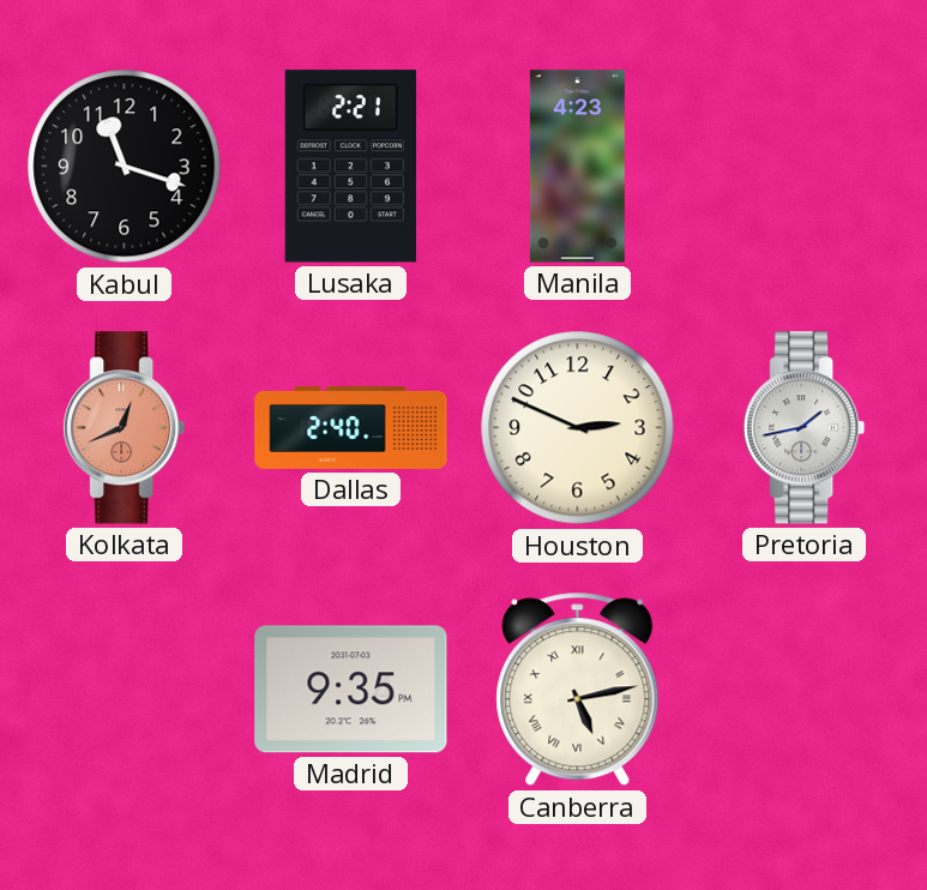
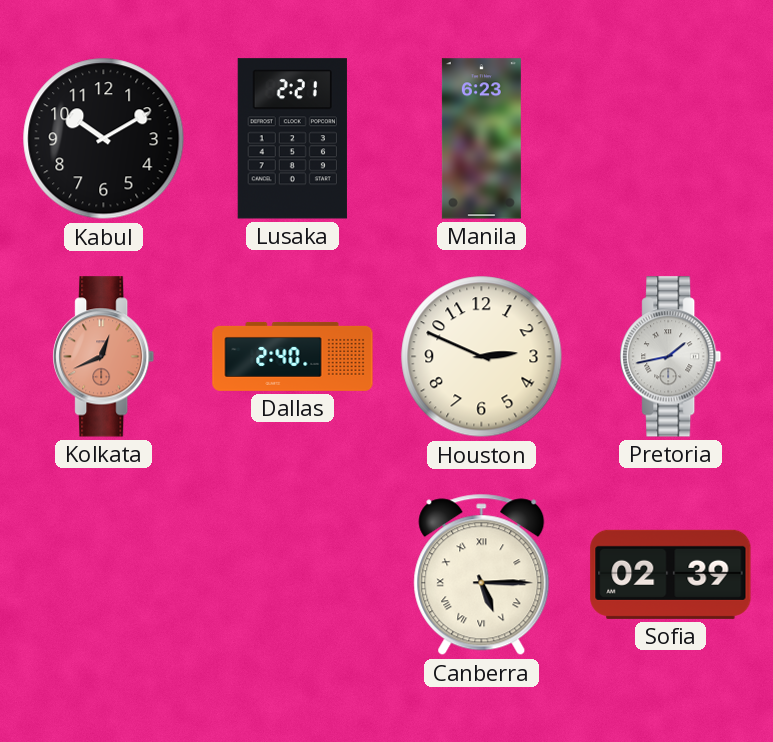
Kabul: 11:18 -> 10:10
Manila: 4:23 -> 6:23
Madrid: 9:35 -> none
Canberra: 5:13 -> 5:15
Sofia: none -> 02:39
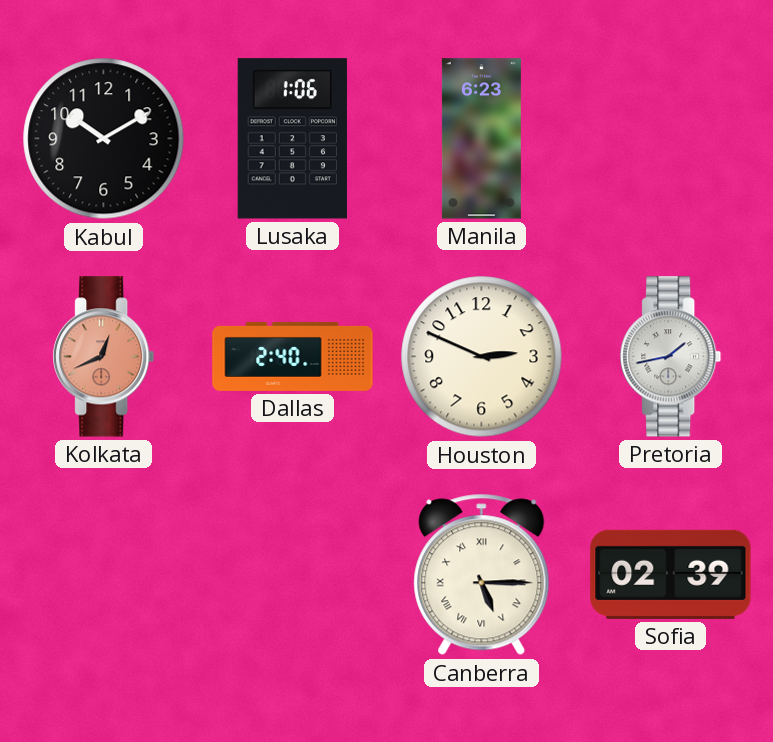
Lusaka: 2:21 -> 1:06
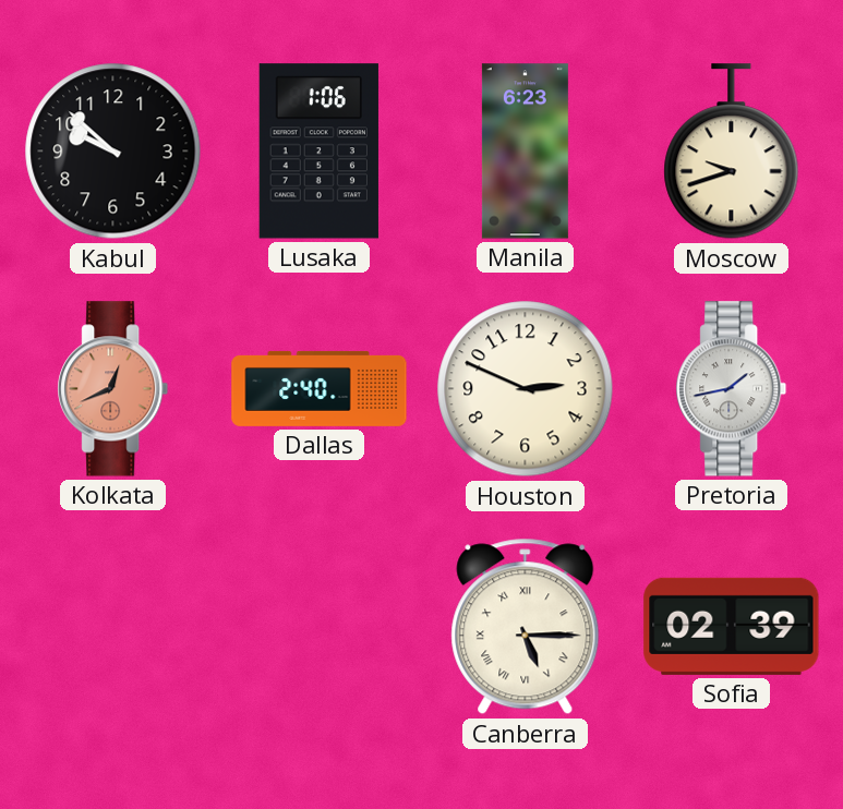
Kabul: 10:10 -> 9:52
Moscow: none -> 9:42
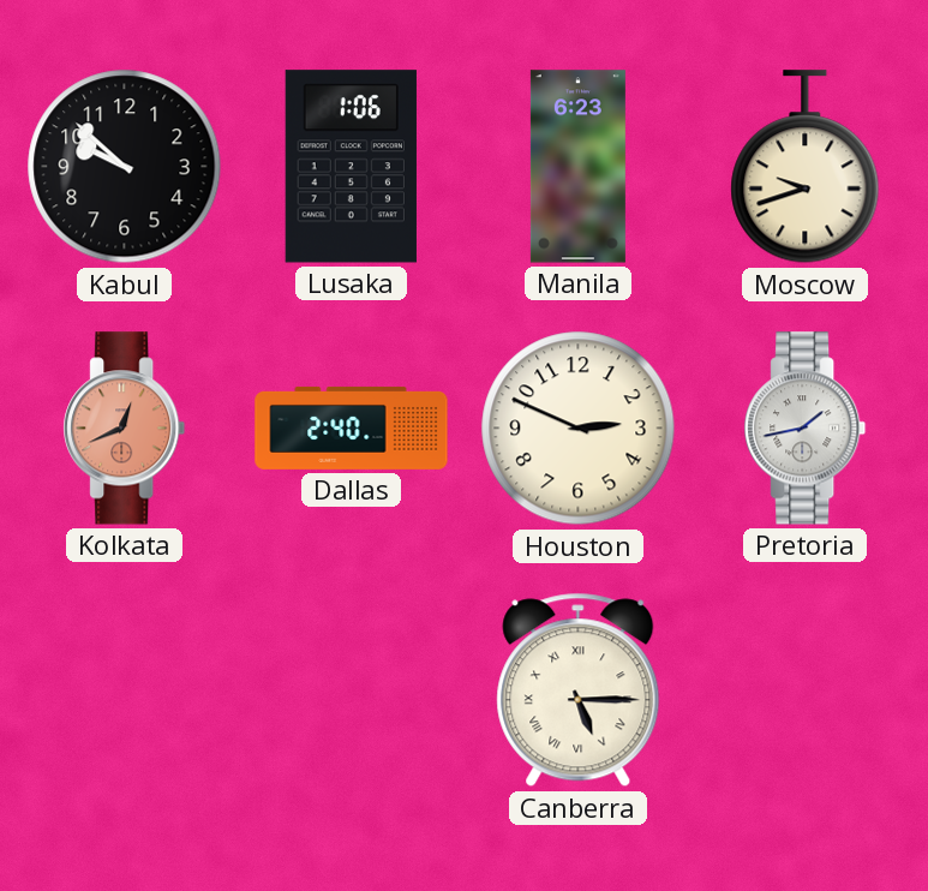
Sofia: 02:39 -> none
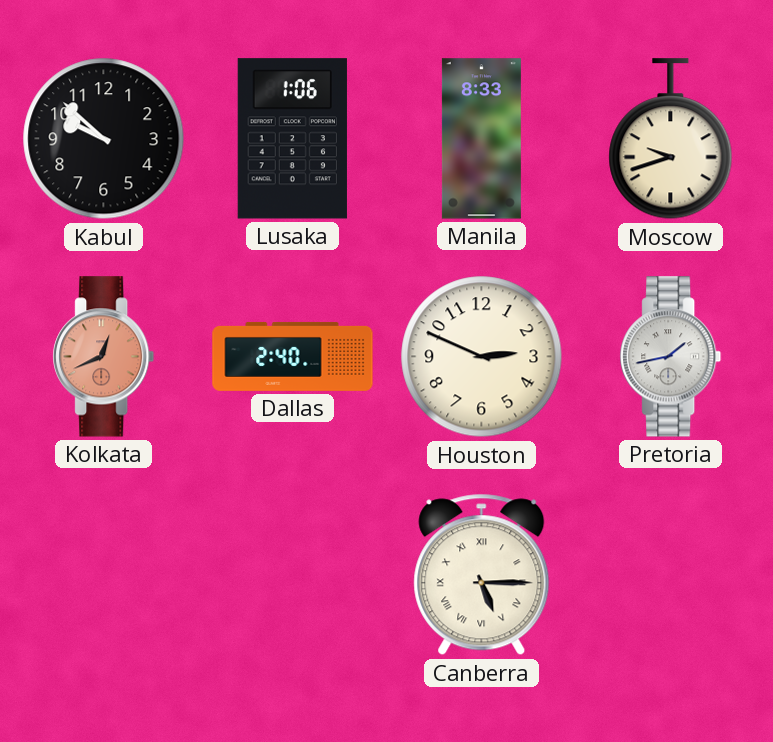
Manila: 6:23 -> 8:33
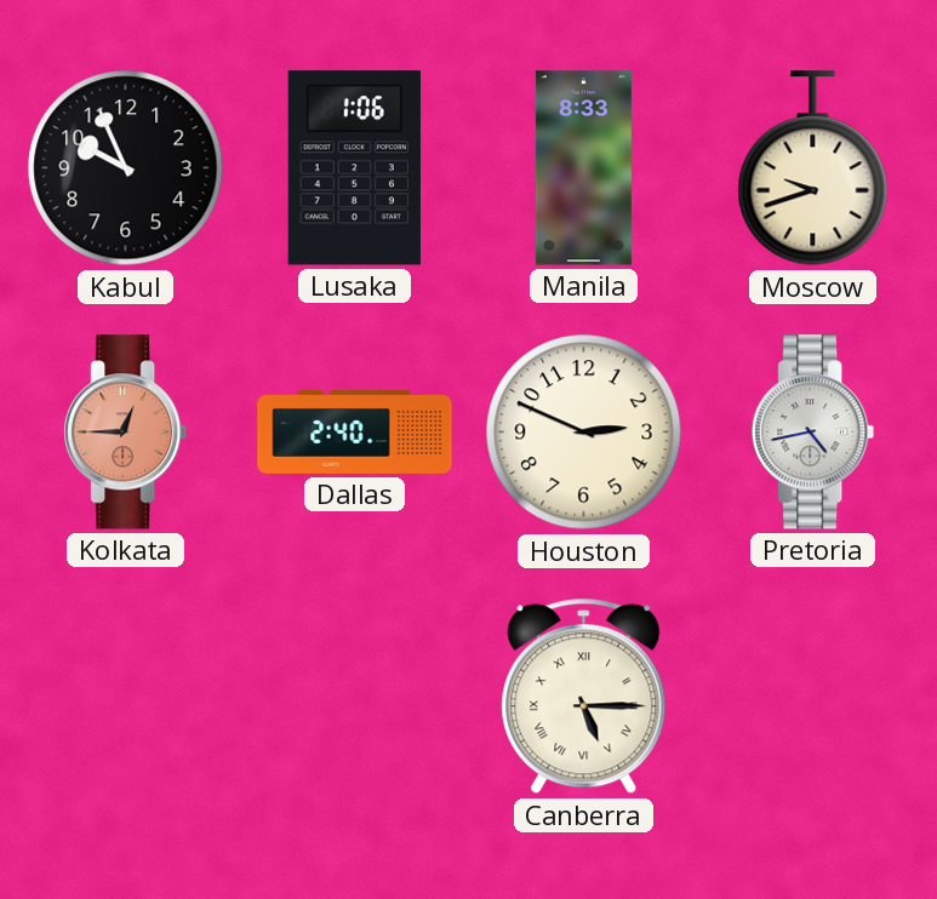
Kabul: 9:52 -> 9:56
Kolkata: 12:41 -> 12:45
Pretoria: 1:43 -> 4:43
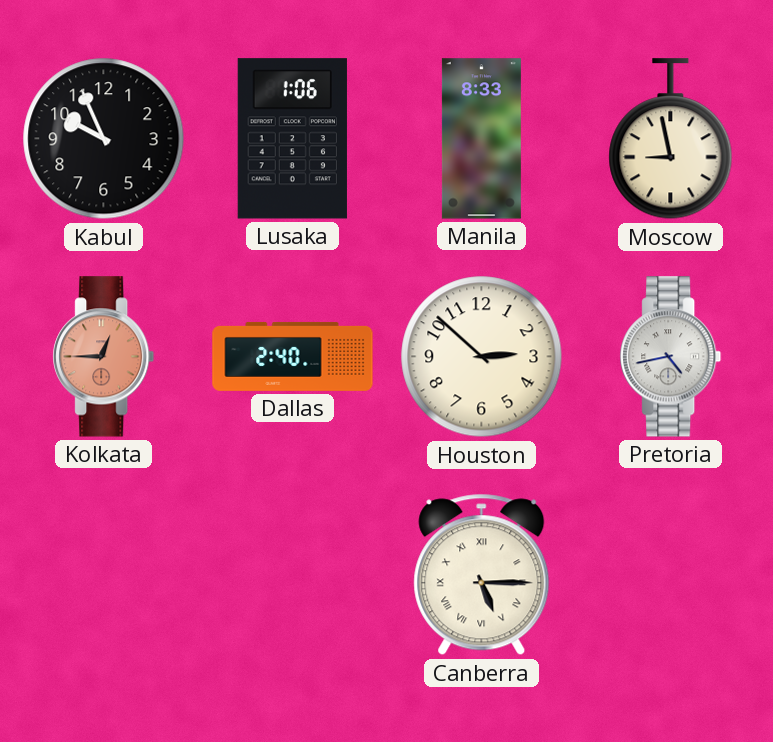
Moscow: 9:42 -> 8:58
Houston: 2:49 -> 2:52
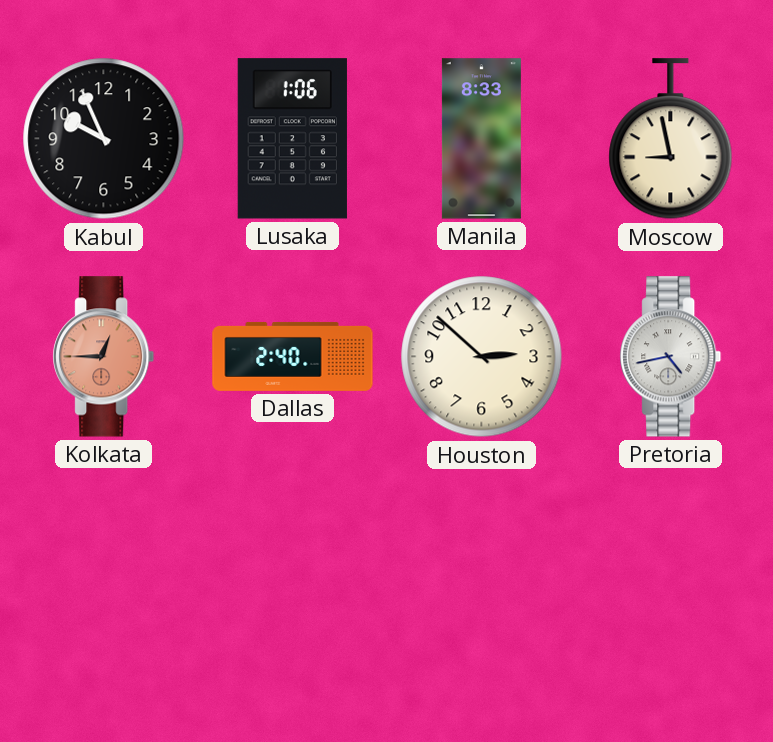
Canberra: 5:15 -> none
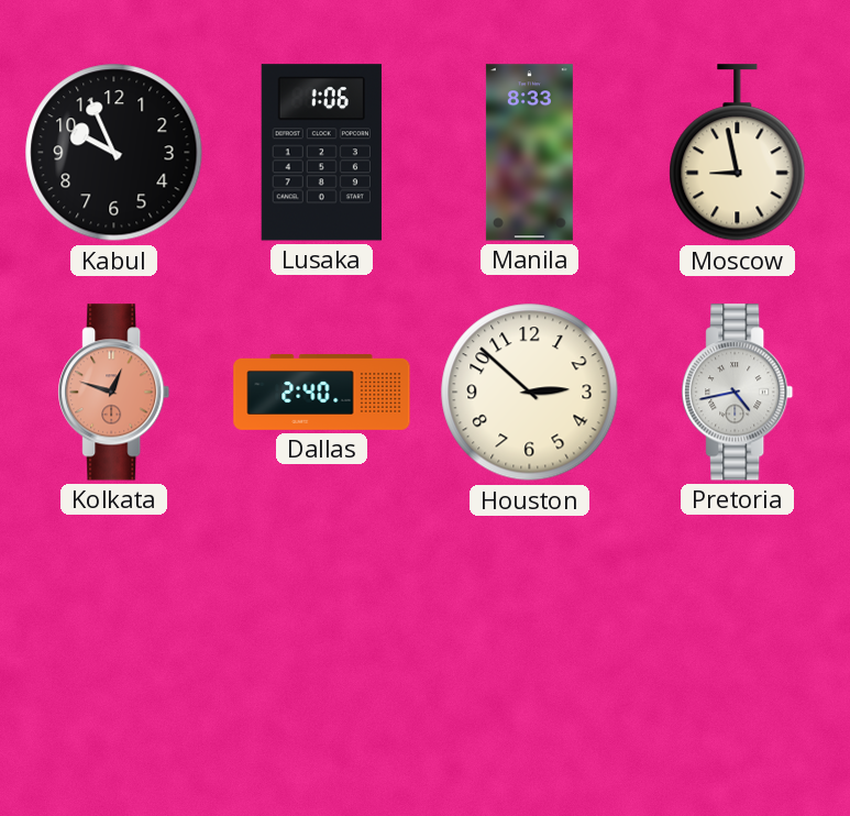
Kolkata: 12:45 -> 12:48
